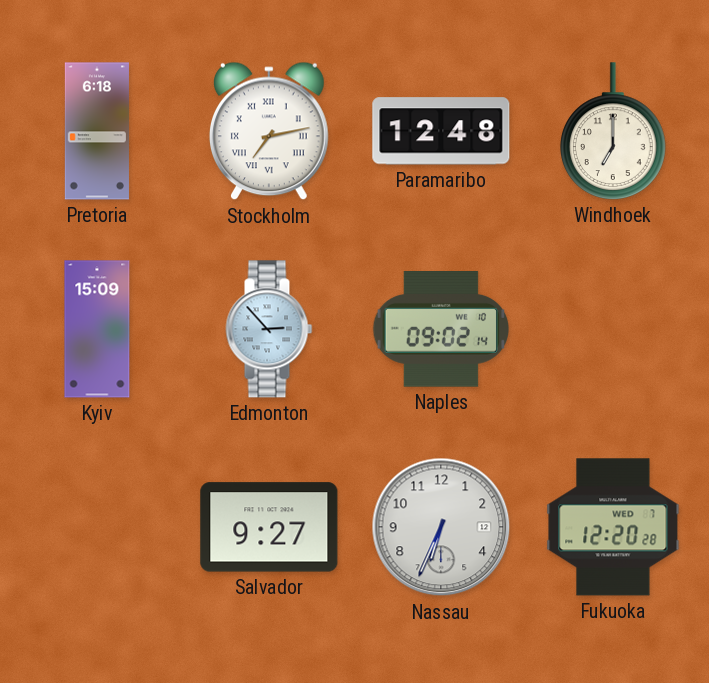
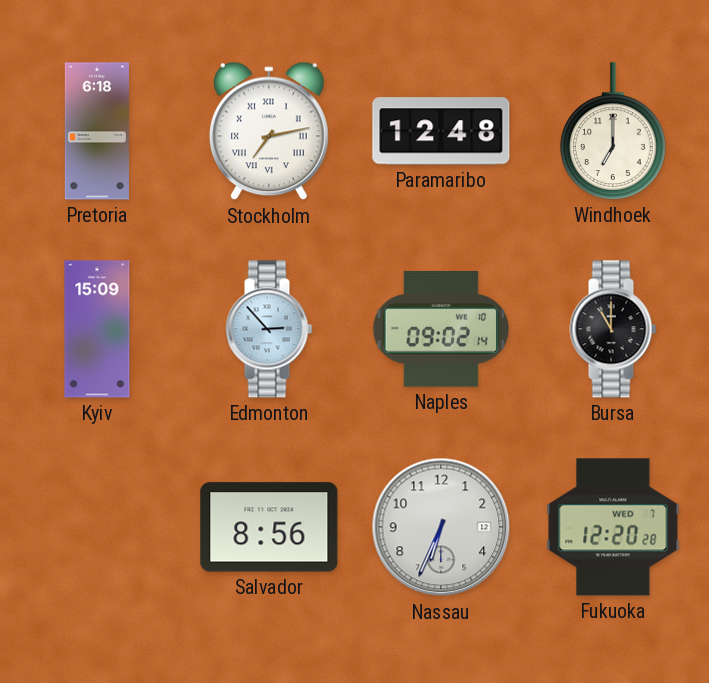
Bursa: none -> 11:00
Salvador: 9:27 -> 8:56
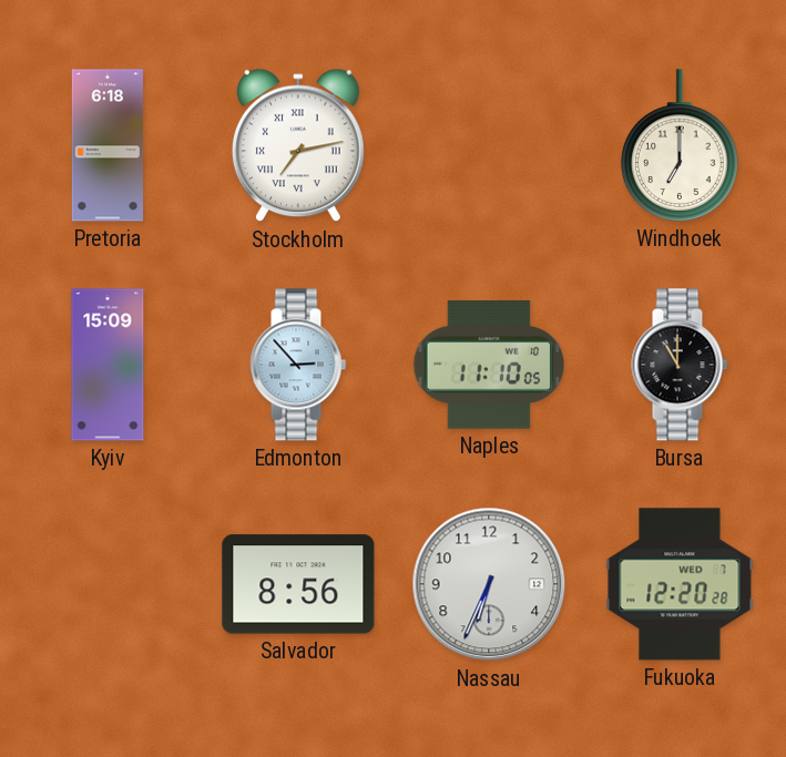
Paramaribo: 12:48 -> none
Naples: 09:02 -> 11:10
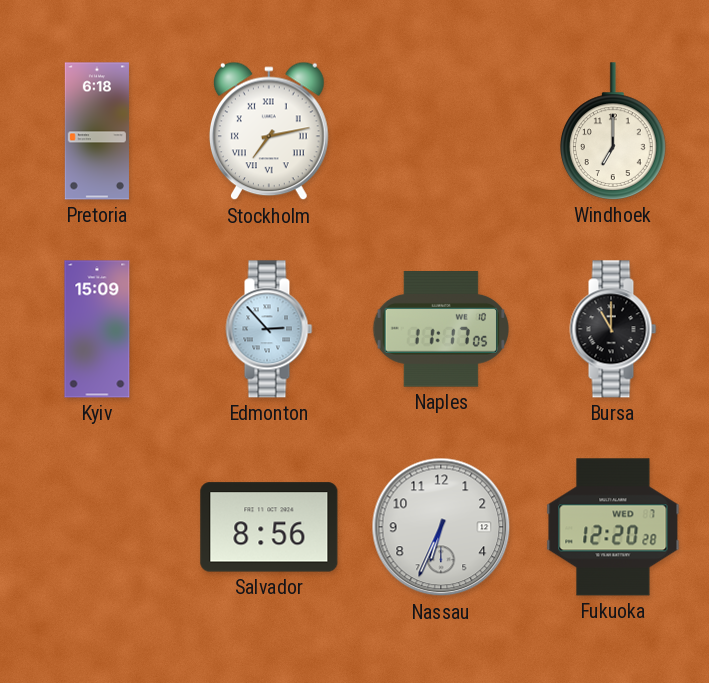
Naples: 11:10 -> 11:17
